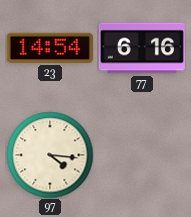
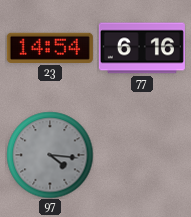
97 dial: cream -> grey
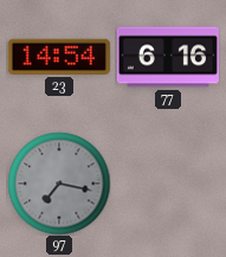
97: 4:16 -> 7:17
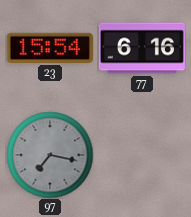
23: 14:54 -> 15:54
